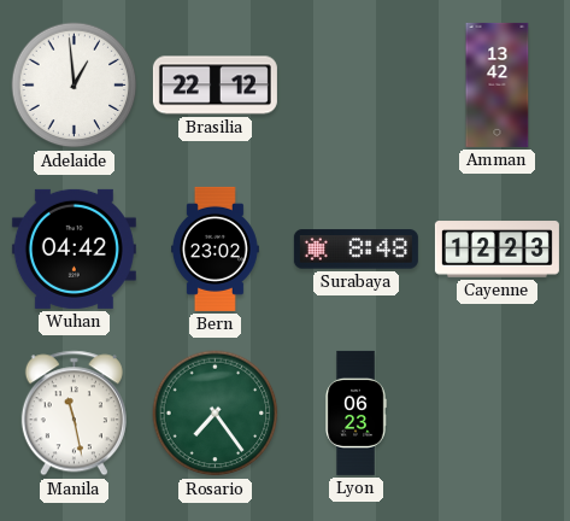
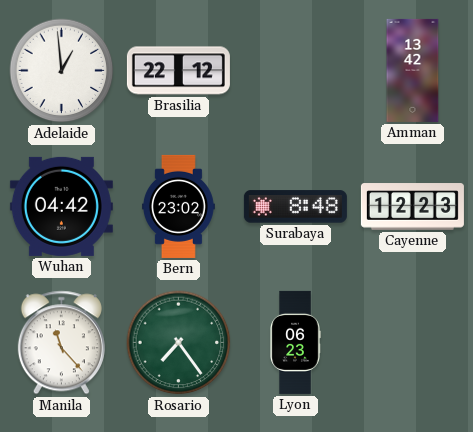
Manila: 11:28 -> 11:23
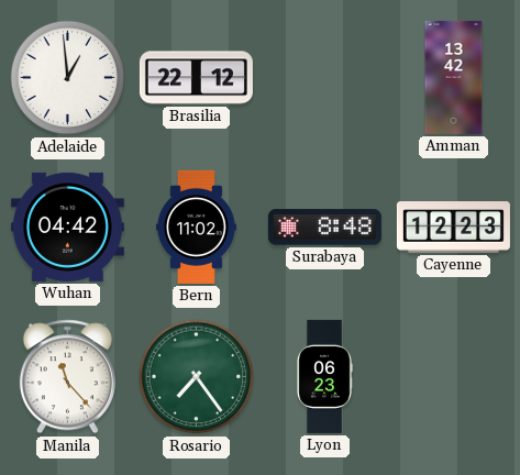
Bern: 23:02 -> 11:02
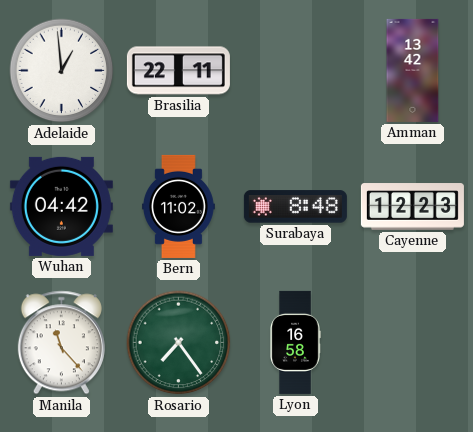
Brasilia: 22:12 -> 22:11
Lyon: 06:23 -> 16:58
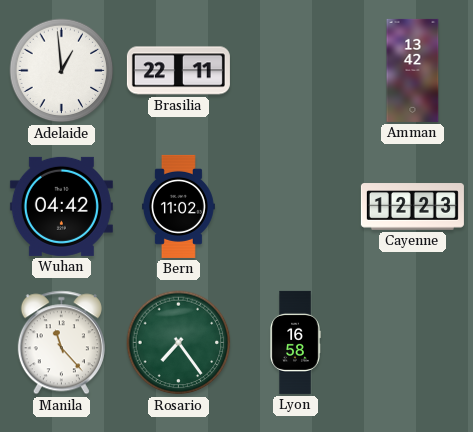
Surabaya: 8:48 -> none
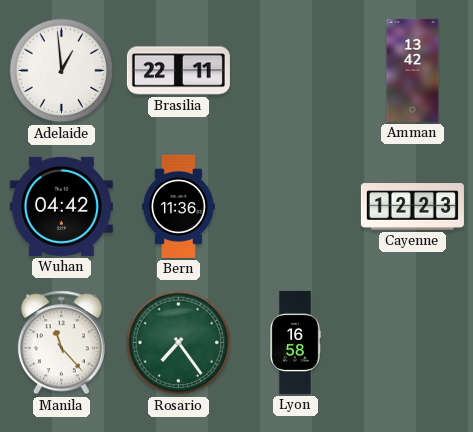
Bern: 11:02 -> 11:36
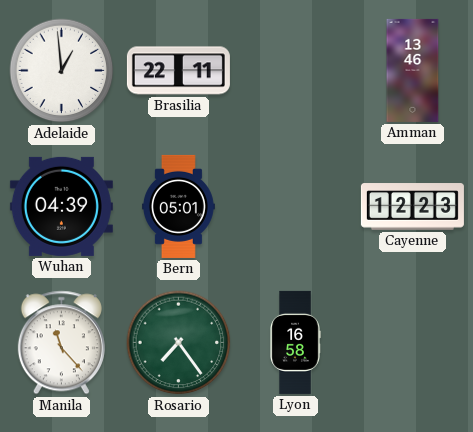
Amman: 13:42 -> 13:46
Wuhan: 04:42 -> 04:39
Bern: 11:36 -> 05:01
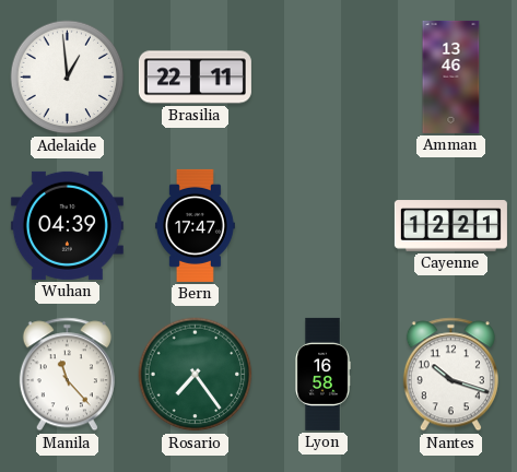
Bern: 05:01 -> 17:47
Cayenne: 12:23 -> 12:21
Nantes: none -> 10:18
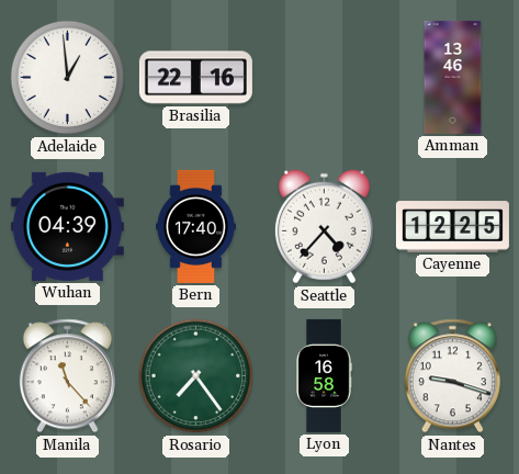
Brasilia: 22:11 -> 22:16
Bern: 17:47 -> 17:40
Seattle: none -> 4:37
Cayenne: 12:21 -> 12:25
Nantes: 10:18 -> 9:18
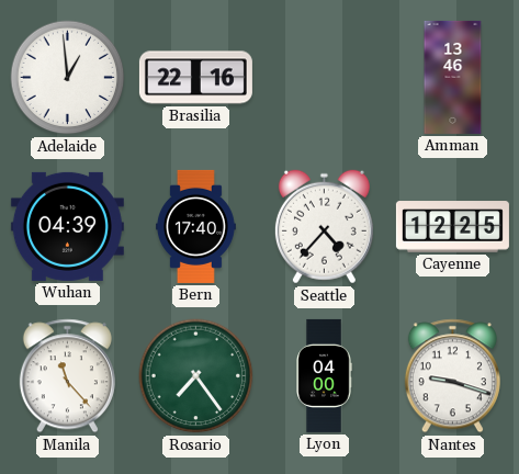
Lyon: 16:58 -> 04:00
